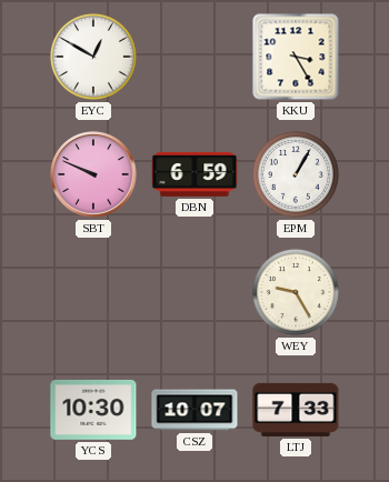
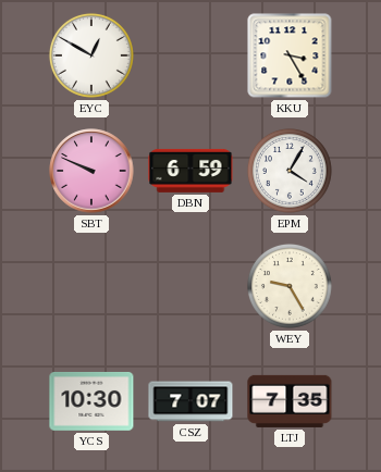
EPM: 1:05 -> 4:05
CSZ: 10:07 -> 7:07
LTJ: 7:33 -> 7:35
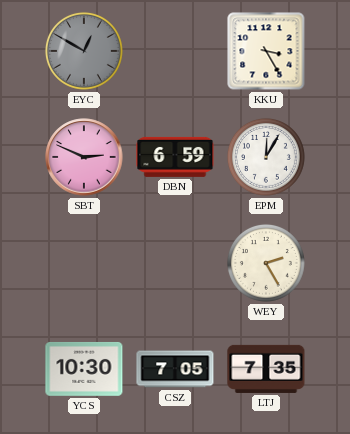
EYC dial: white -> grey
SBT: 9:49 -> 2:49
EPM: 4:05 -> 12:05
WEY: 9:25 -> 2:25
CSZ: 7:07 -> 7:05
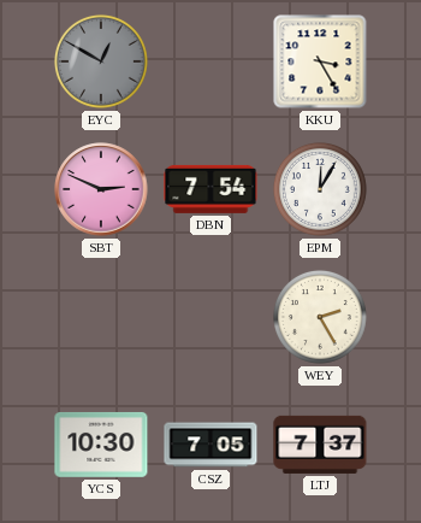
DBN: 6:59 -> 7:54
LTJ: 7:35 -> 7:37
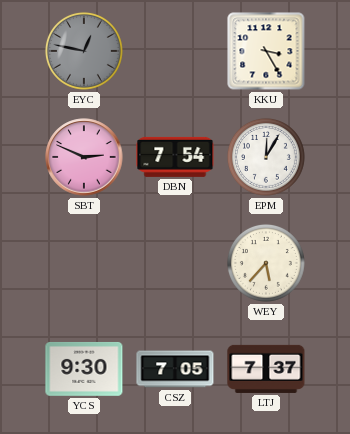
EYC: 12:50 -> 12:47
WEY: 2:25 -> 5:37
YCS: 10:30 -> 9:30
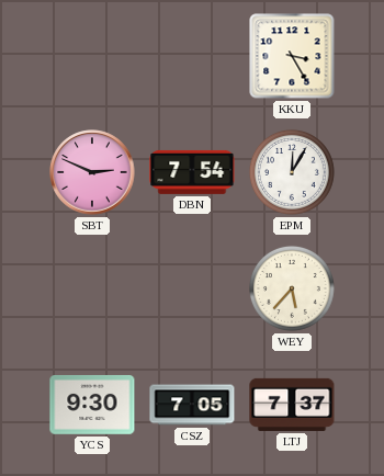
EYC: 12:47 -> none
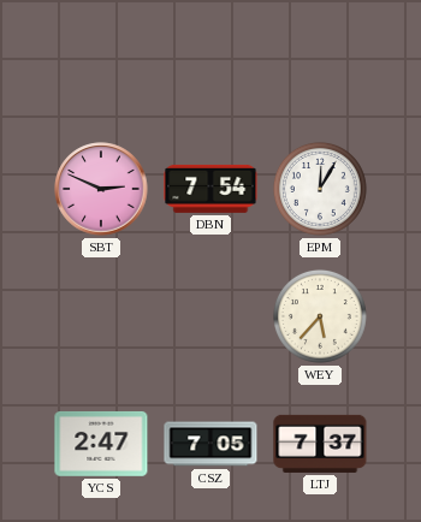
KKU: 3:25 -> none
YCS: 9:30 -> 2:47
